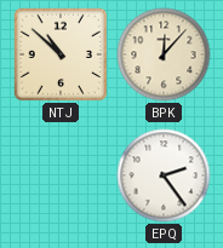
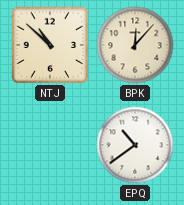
EPQ: 2:24 -> 10:39
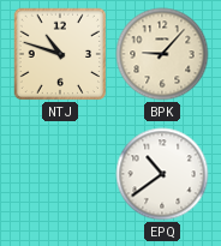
NTJ: 10:52 -> 10:48
BPK: 12:07 -> 9:07
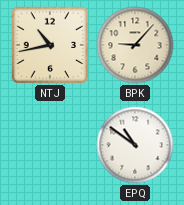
NTJ: 10:48 -> 10:43
EPQ: 10:39 -> 10:51
